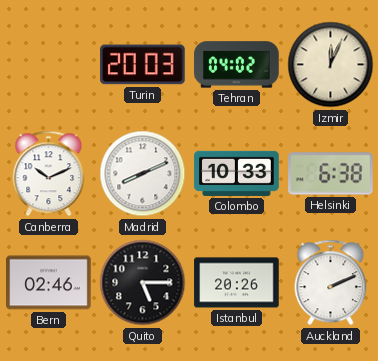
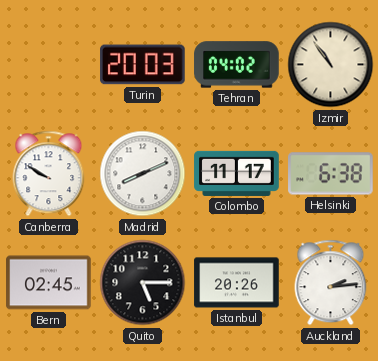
Izmir: 12:04 -> 10:54
Canberra: 10:11 -> 9:50
Colombo: 10:33 -> 11:17
Bern: 02:46 -> 02:45
Auckland: 2:11 -> 2:14
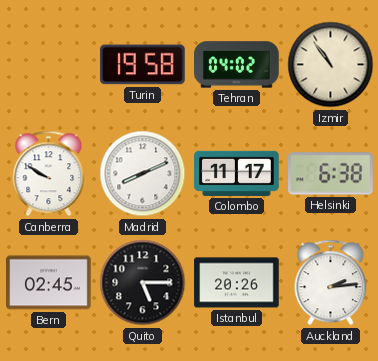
Turin: 20:03 -> 19:58
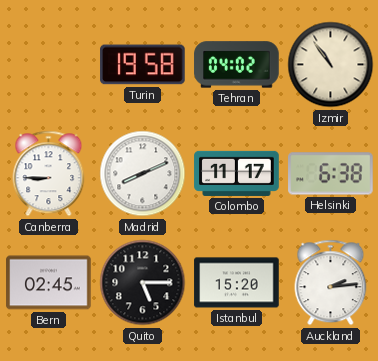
Canberra: 9:50 -> 8:45
Istanbul: 20:26 -> 15:20
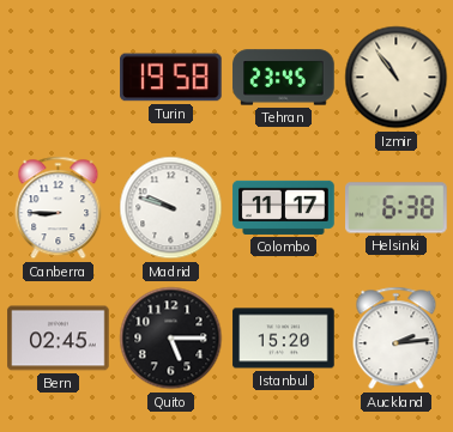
Tehran: 04:02 -> 23:45
Madrid: 8:11 -> 9:48
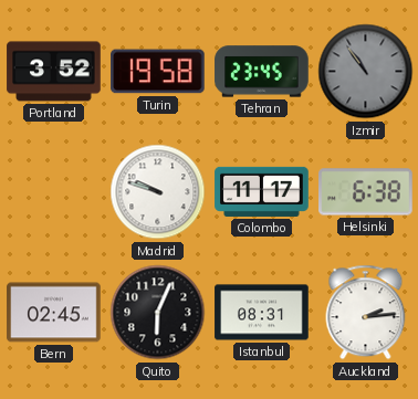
Portland: none -> 3:52
Izmir dial: cream -> grey
Canberra: 8:45 -> none
Quito: 5:15 -> 6:04
Istanbul: 15:20 -> 08:31
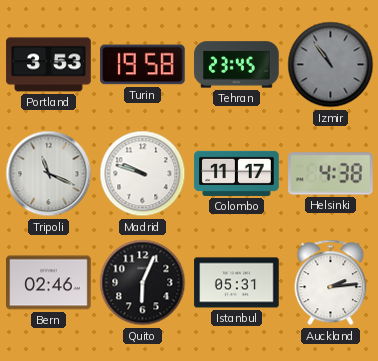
Portland: 3:52 -> 3:53
Tripoli: none -> 11:19
Helsinki: 6:38 -> 4:38
Bern: 02:45 -> 02:46
Istanbul: 08:31 -> 05:31
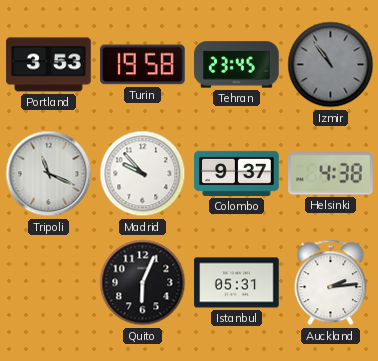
Madrid: 9:48 -> 9:53
Colombo: 11:17 -> 9:37
Bern: 02:46 -> none
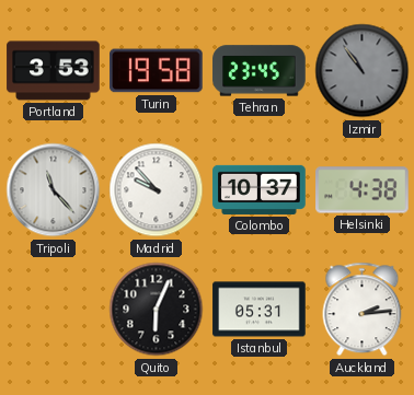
Tripoli: 11:19 -> 11:23
Colombo: 9:37 -> 10:37
